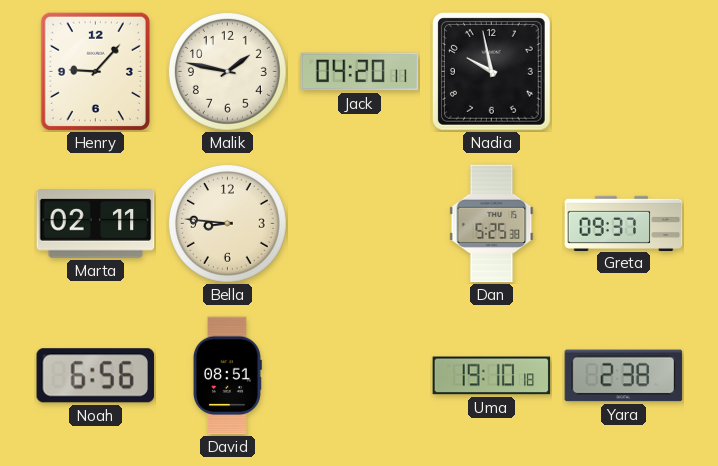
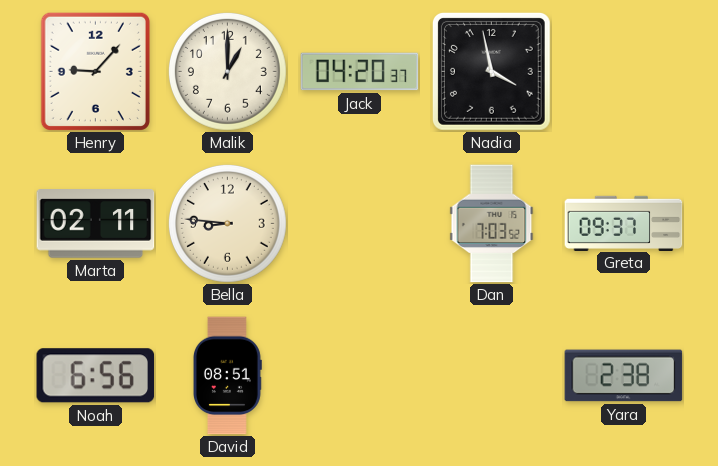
Malik: 1:47 -> 1:00
Jack: 04:20:11 -> 04:20:37
Nadia: 9:58 -> 3:58
Dan: 5:25 -> 7:03
Uma: 19:10 -> none
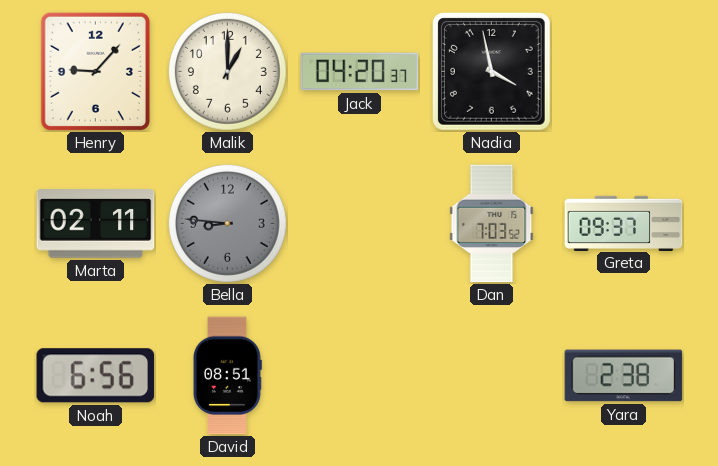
Bella dial: cream -> grey
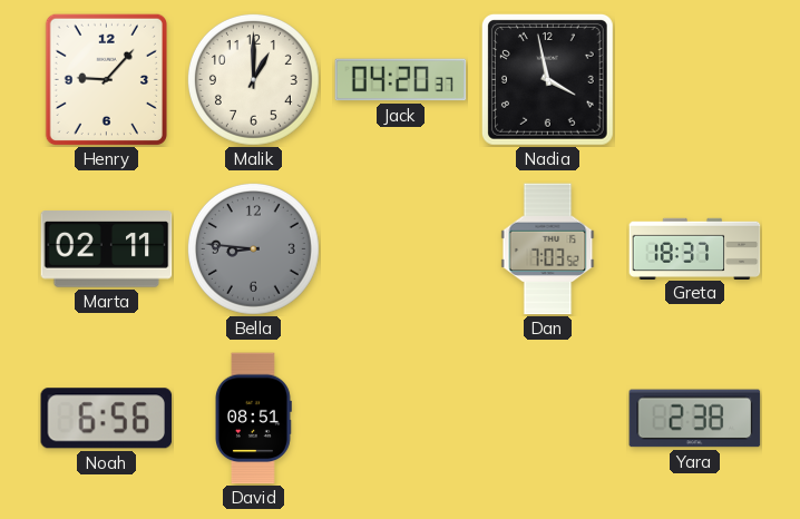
Greta: 09:37 -> 18:37
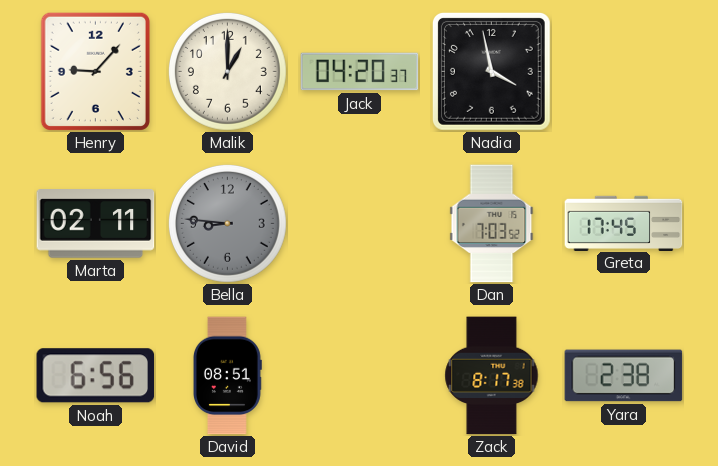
Greta: 18:37 -> 17:45
Zack: none -> 8:17
